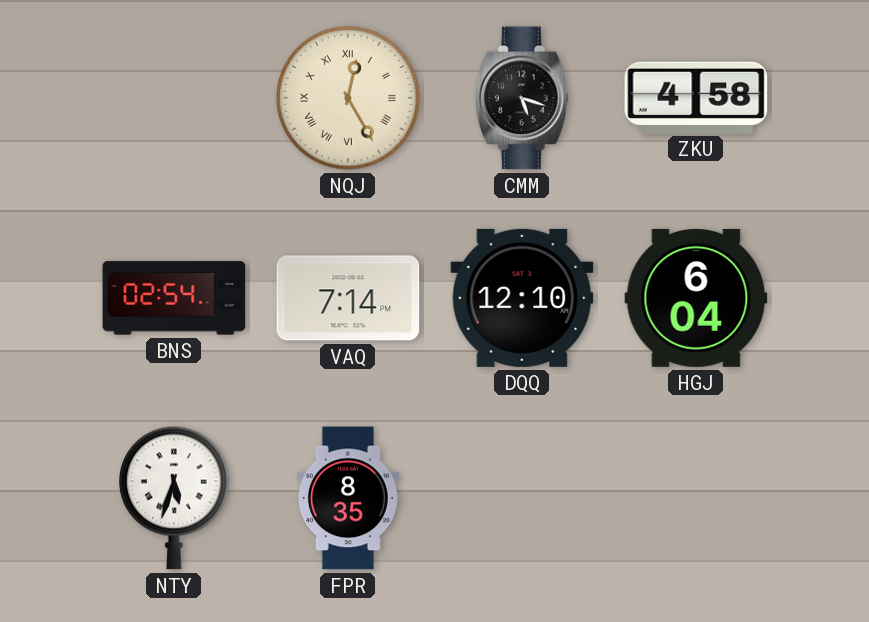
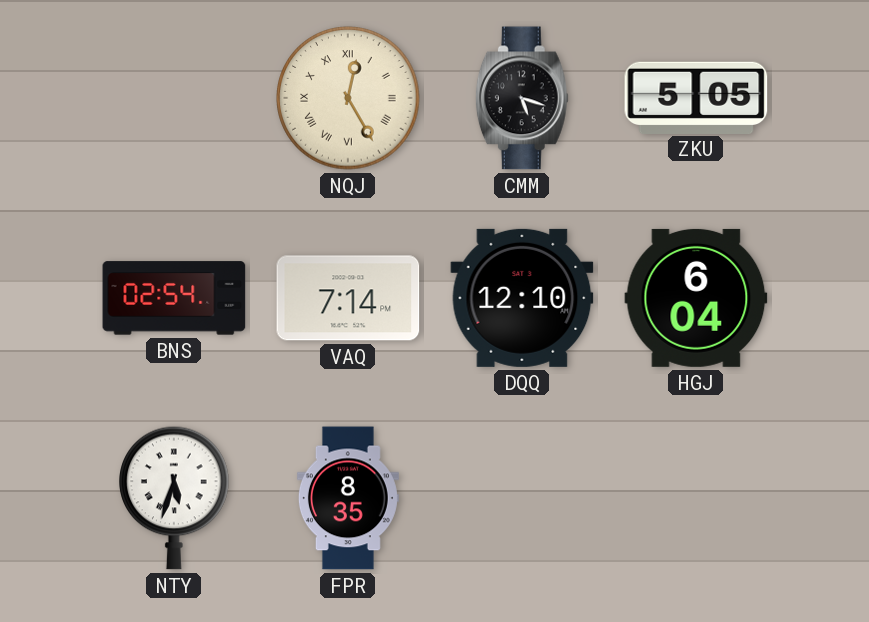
ZKU: 4:58 -> 5:05
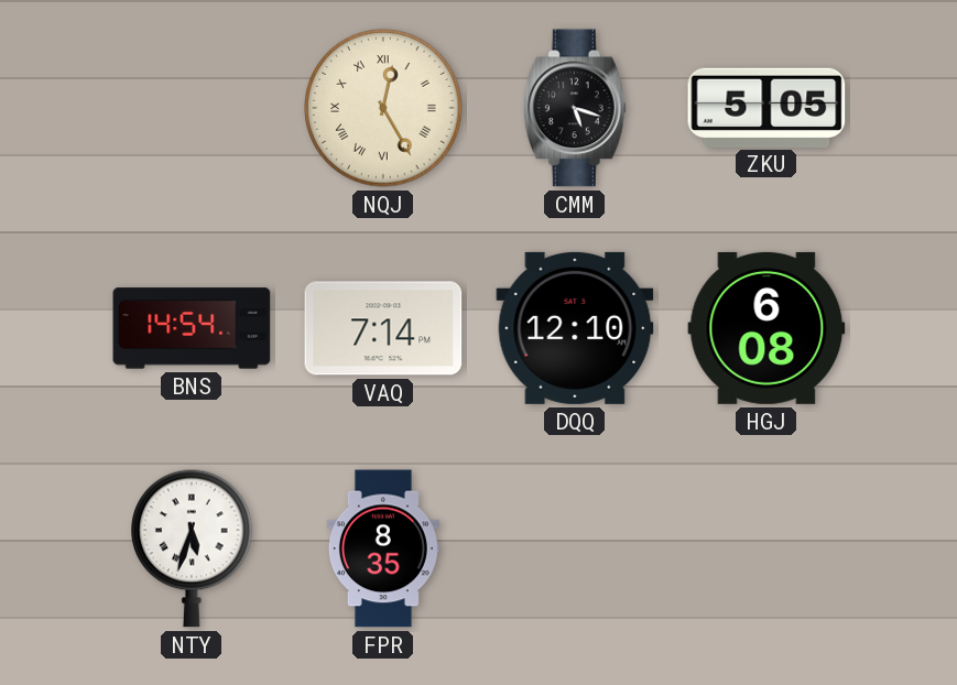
BNS: 02:54 -> 14:54
HGJ: 6:04 -> 6:08
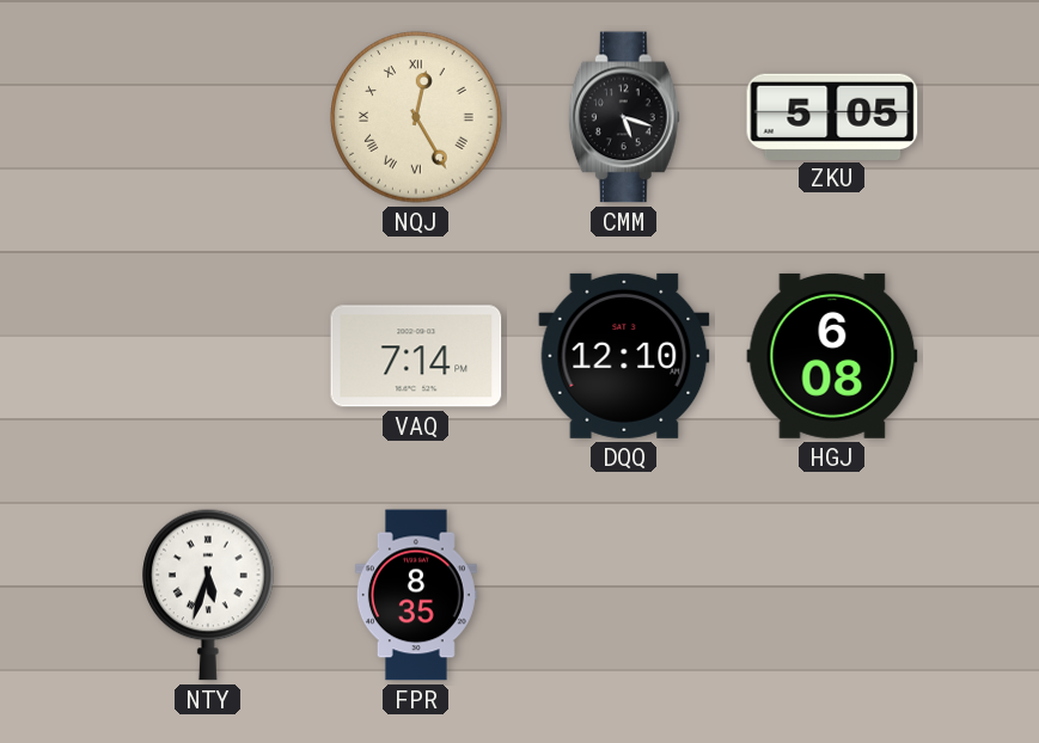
BNS: 14:54 -> none
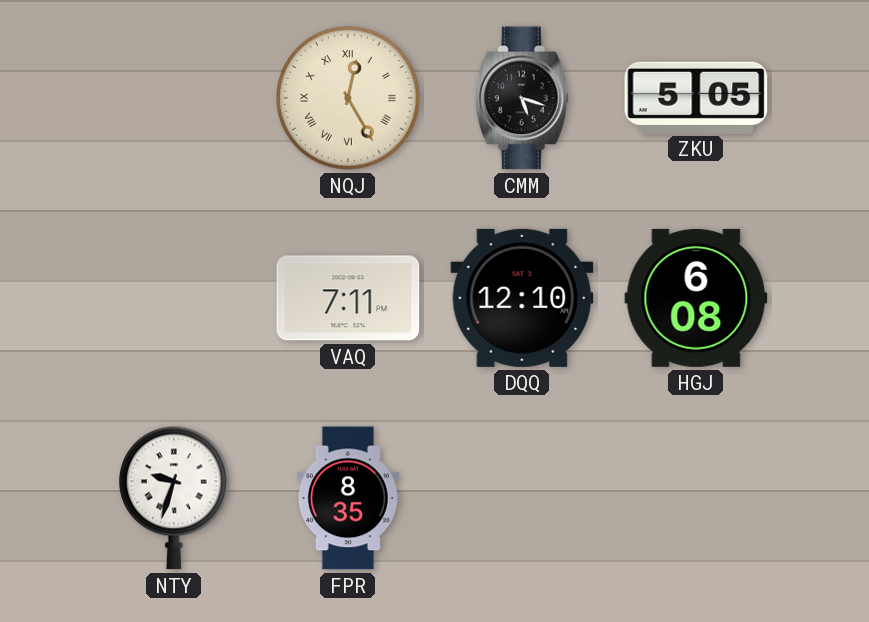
VAQ: 7:14 -> 7:11
NTY: 5:33 -> 9:33
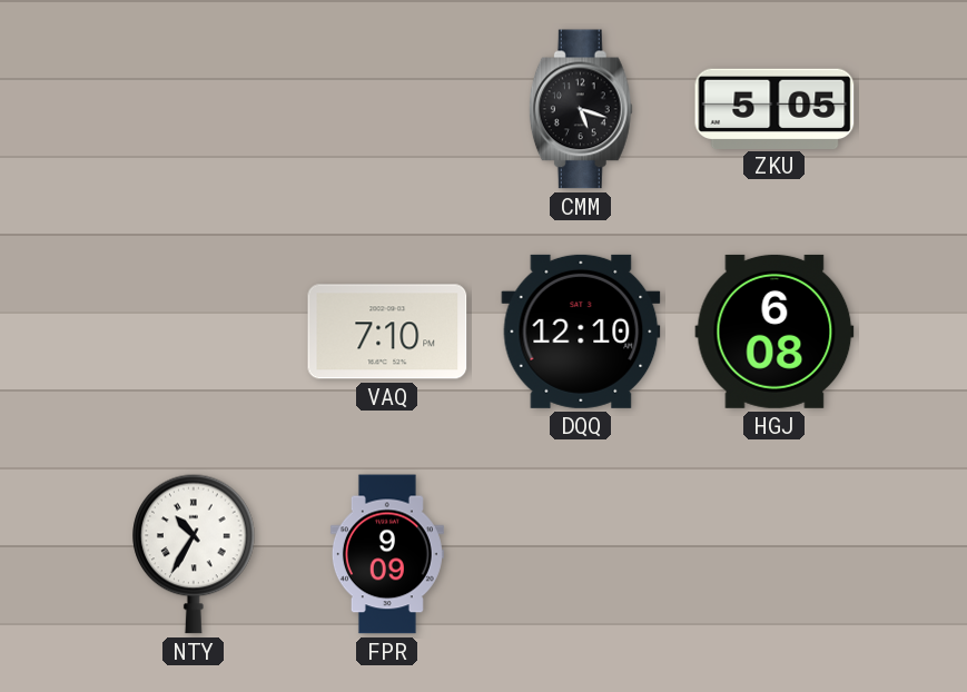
NQJ: 12:25 -> none
VAQ: 7:11 -> 7:10
NTY: 9:33 -> 10:35
FPR: 8:35 -> 9:09
